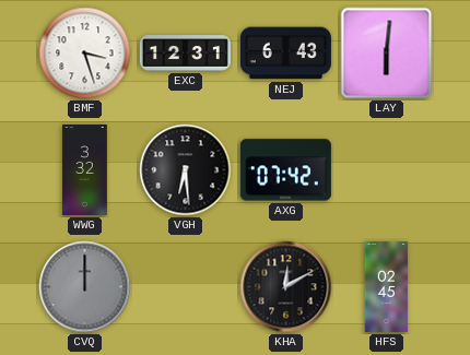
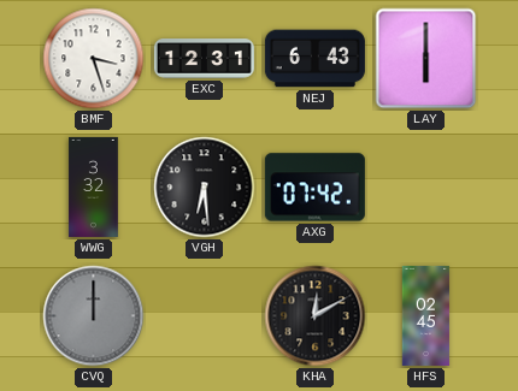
LAY: 6:01 -> 6:00
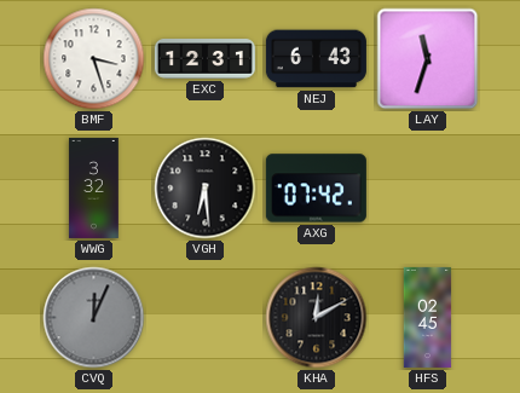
LAY: 6:00 -> 11:33
CVQ: 12:00 -> 12:04
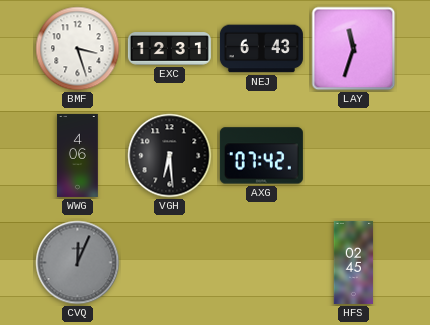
WWG: 3:32 -> 4:06
KHA: 12:10 -> none
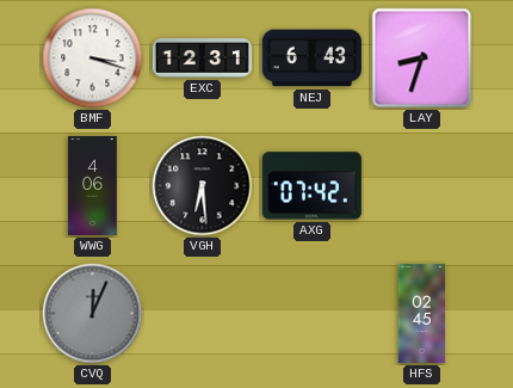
BMF: 3:27 -> 3:18
LAY: 11:33 -> 8:33
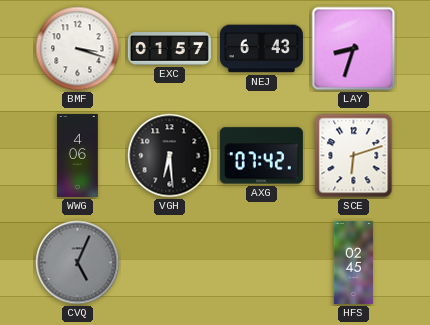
EXC: 12:31 -> 01:57
SCE: none -> 6:12
CVQ: 12:04 -> 5:04
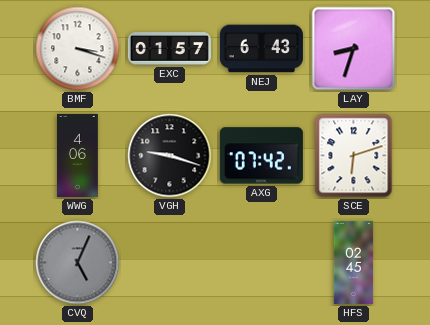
VGH: 6:29 -> 9:18
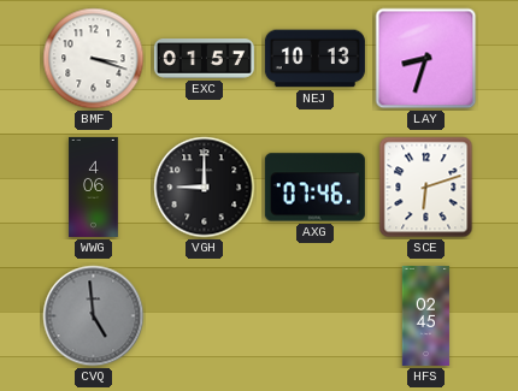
NEJ: 6:43 -> 10:13
VGH: 9:18 -> 9:00
AXG: 07:42 -> 07:46
CVQ: 5:04 -> 4:59
